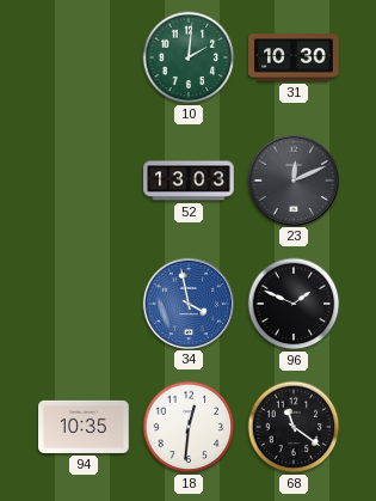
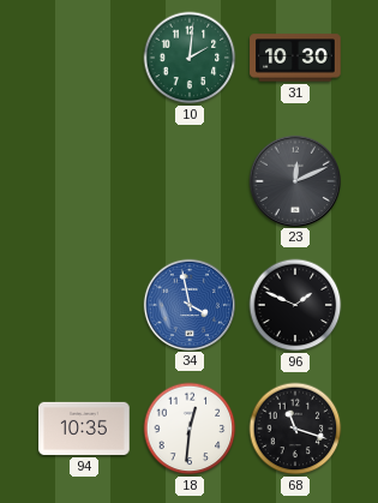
52: 13:03 -> none
68: 11:21 -> 11:18
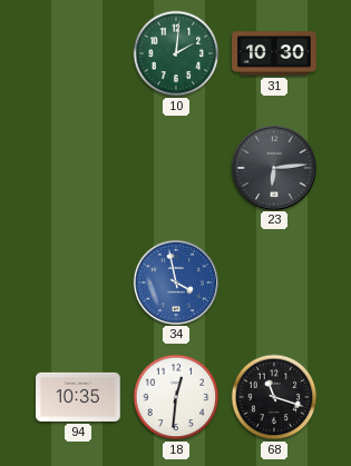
23: 12:11 -> 6:14
96: 1:49 -> none
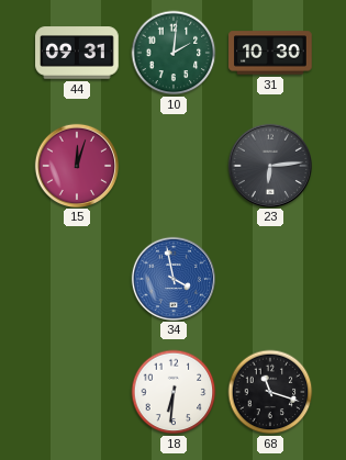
44: none -> 09:31
15: none -> 12:03
94: 10:35 -> none
18: 12:31 -> 6:31
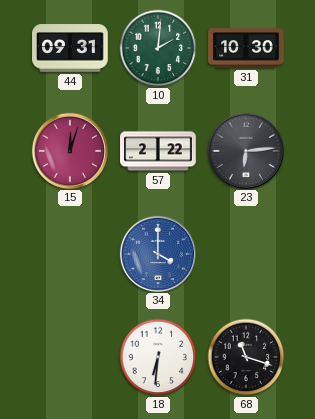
57: none -> 2:22
34: 3:58 -> 4:00
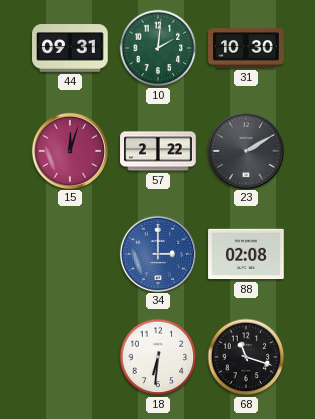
23: 6:14 -> 2:10
34: 4:00 -> 3:00
88: none -> 02:08
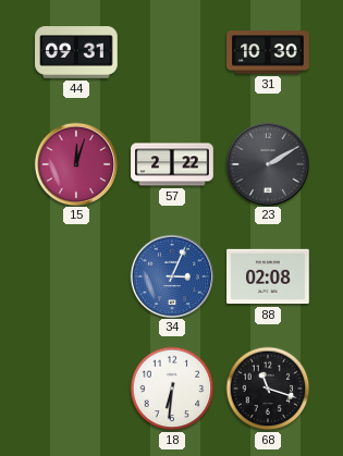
10: 2:01 -> none
34: 3:00 -> 3:04
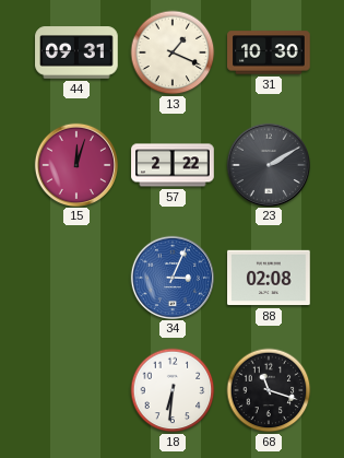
13: none -> 1:19
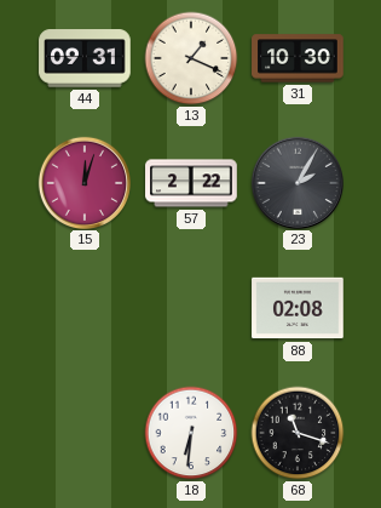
23: 2:10 -> 2:05
34: 3:04 -> none
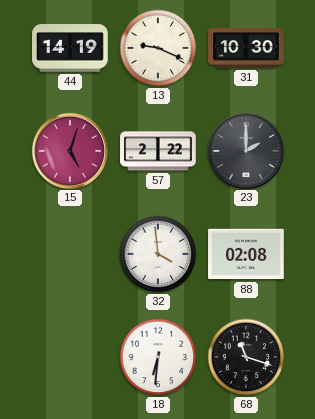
44: 09:31 -> 14:19
13: 1:19 -> 9:19
15: 12:03 -> 5:03
23: 2:05 -> 2:00
32: none -> 3:59
